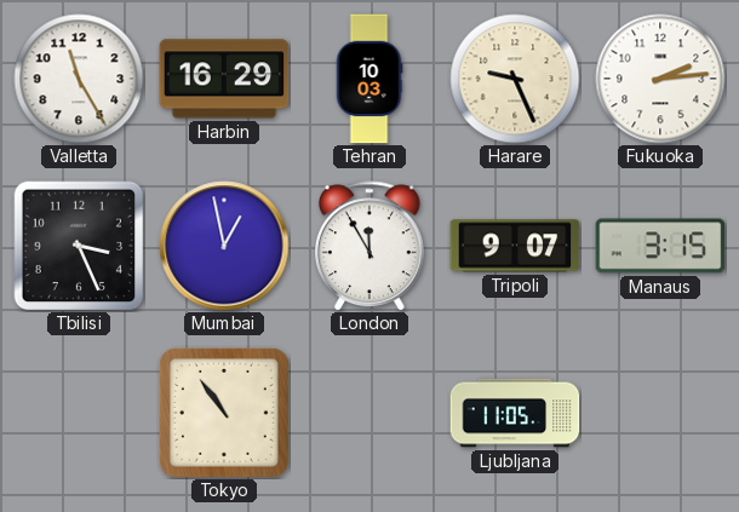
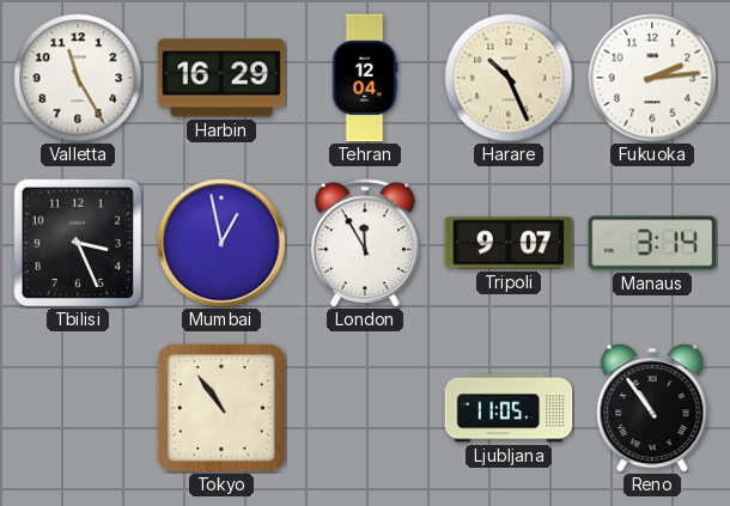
Tehran: 10:03 -> 12:04
Harare: 9:26 -> 10:26
Manaus: 3:15 -> 3:14
Reno: none -> 10:54
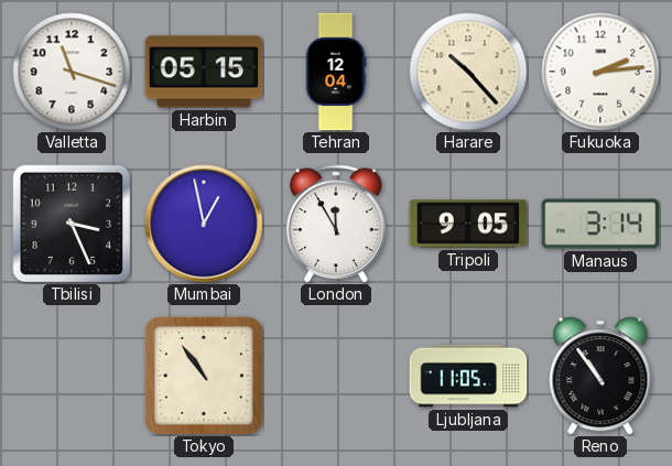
Valletta: 11:25 -> 11:18
Harbin: 16:29 -> 05:15
Harare: 10:26 -> 10:23
Tripoli: 9:07 -> 9:05
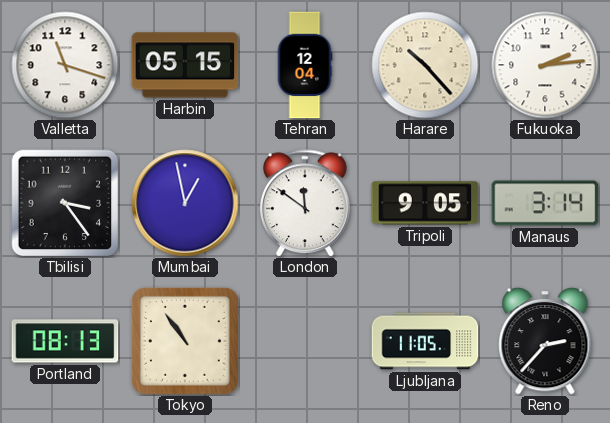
Tbilisi: 3:26 -> 3:24
London: 11:55 -> 11:51
Portland: none -> 08:13
Reno: 10:54 -> 2:37
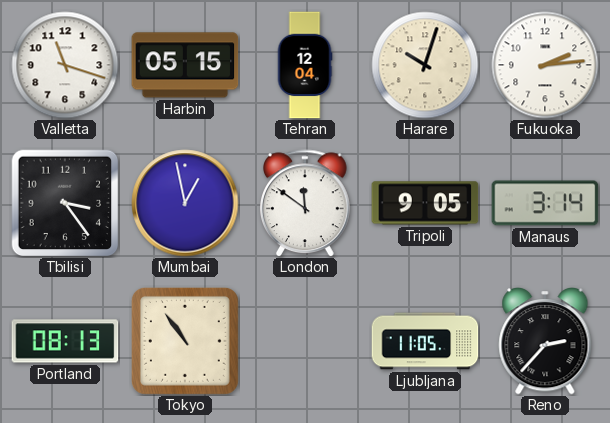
Harare: 10:23 -> 10:03
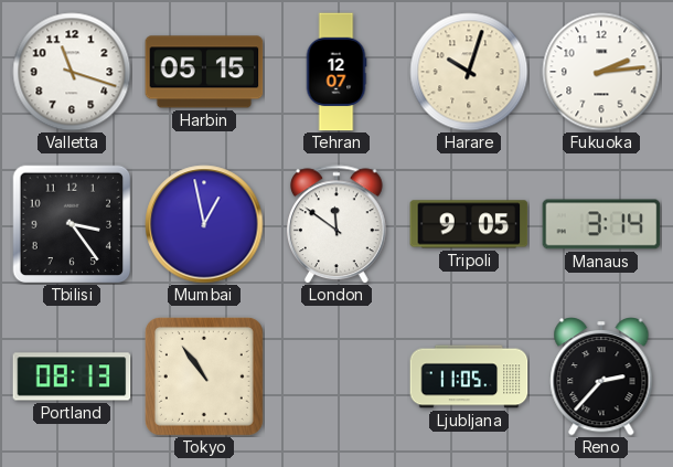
Tehran: 12:04 -> 12:07
